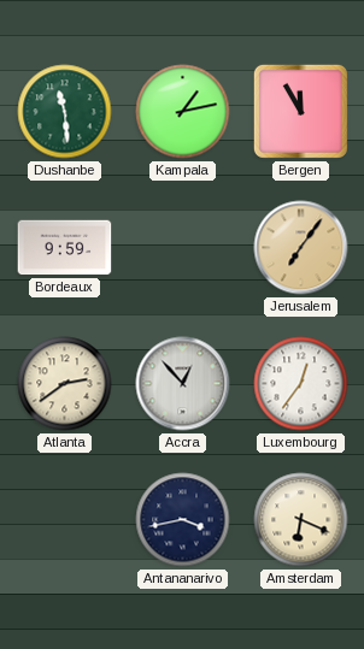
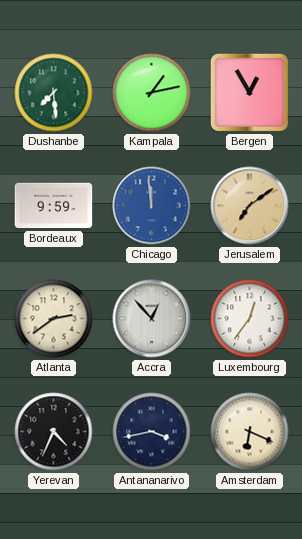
Dushanbe: 11:29 -> 7:29
Bergen: 11:55 -> 12:55
Chicago: none -> 11:59
Jerusalem: 7:06 -> 7:09
Yerevan: none -> 4:34
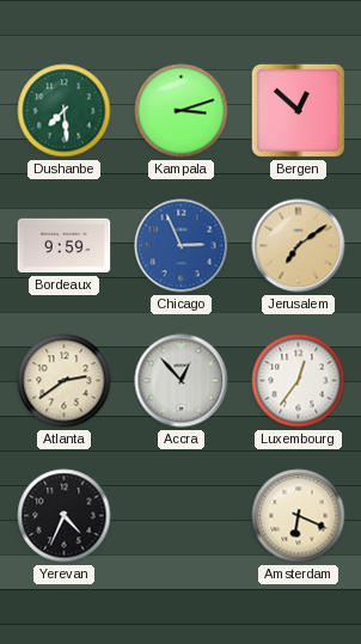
Kampala: 1:13 -> 3:12
Bergen: 12:55 -> 12:52
Chicago: 11:59 -> 2:56
Antananarivo: 3:43 -> none
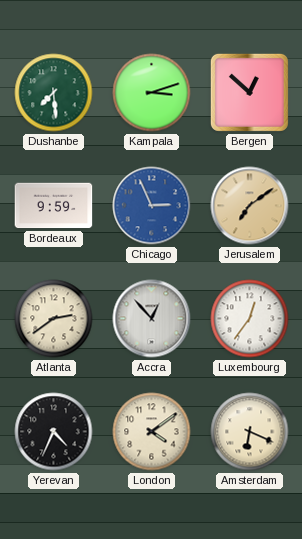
London: none -> 4:09
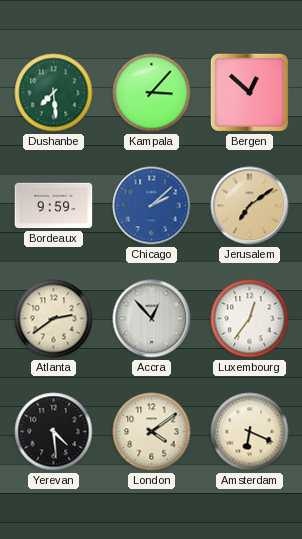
Kampala: 3:12 -> 3:07
Chicago: 2:56 -> 2:08
Yerevan: 4:34 -> 4:29
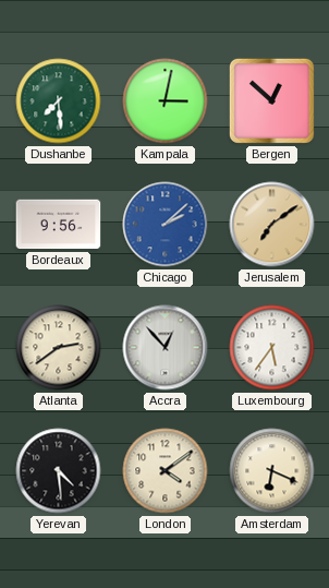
Kampala: 3:07 -> 3:02
Bordeaux: 9:59 -> 9:56
Luxembourg: 12:36 -> 5:36
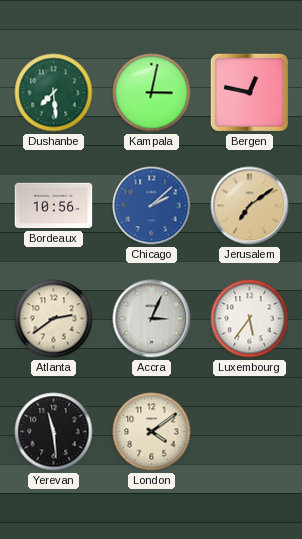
Bergen: 12:52 -> 12:47
Bordeaux: 9:56 -> 10:56
Accra: 12:53 -> 3:04
Yerevan: 4:29 -> 11:29
Amsterdam: 6:19 -> none
